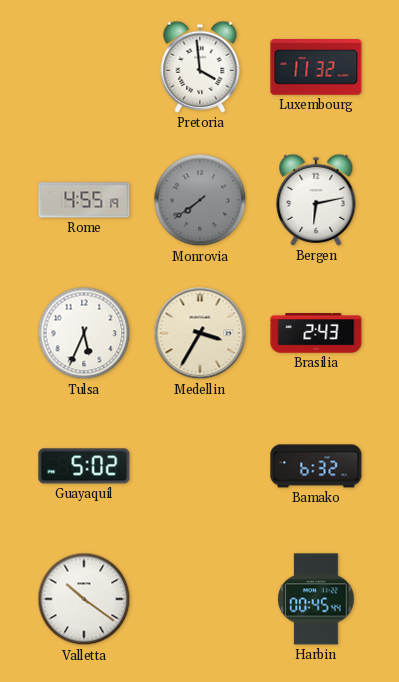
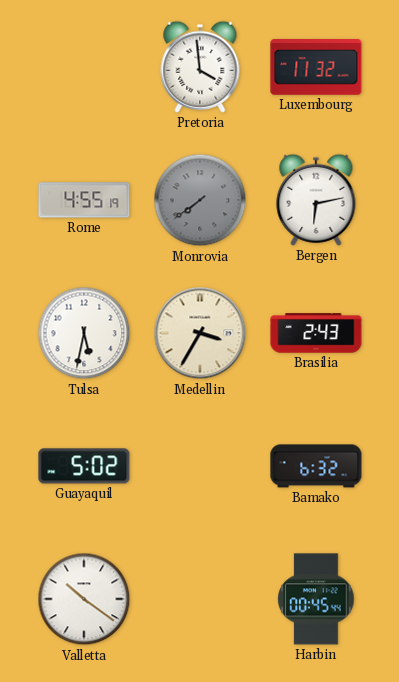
Tulsa: 5:34 -> 5:32
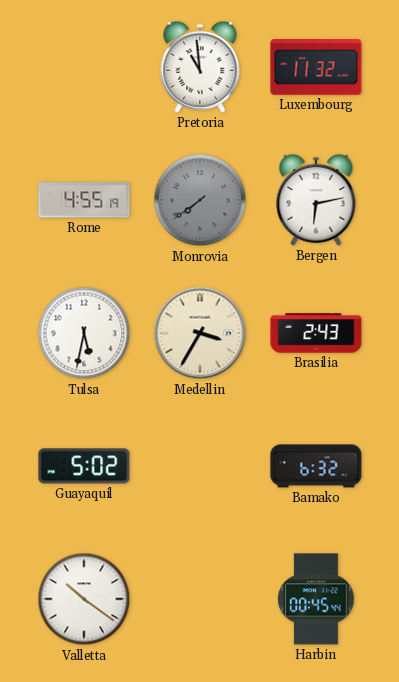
Pretoria: 3:59 -> 10:59
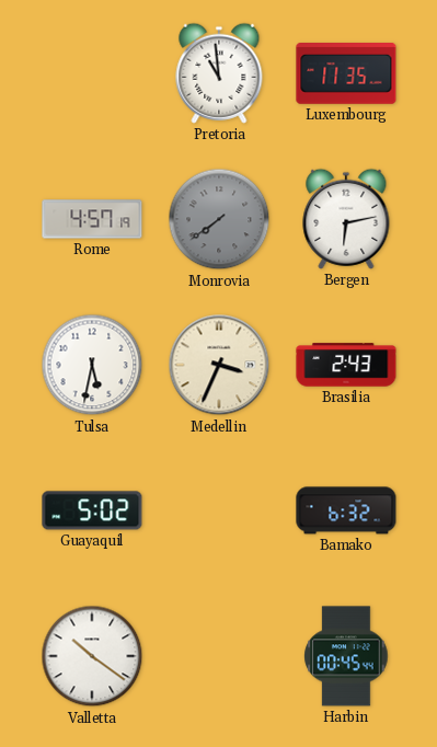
Luxembourg: 11:32 -> 11:35
Rome: 4:55 -> 4:57
Medellin: 3:35 -> 3:34
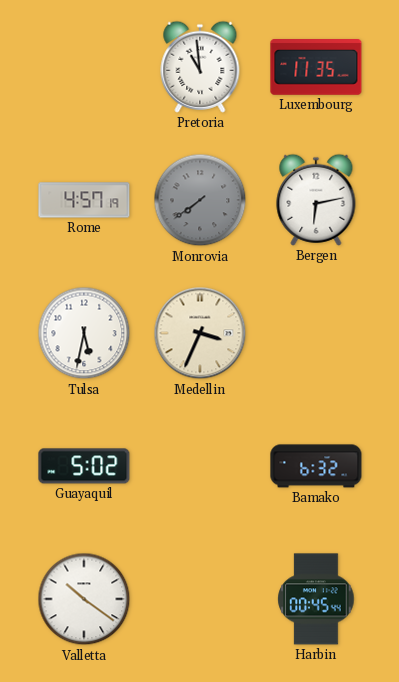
Brasilia: 2:43 -> none
